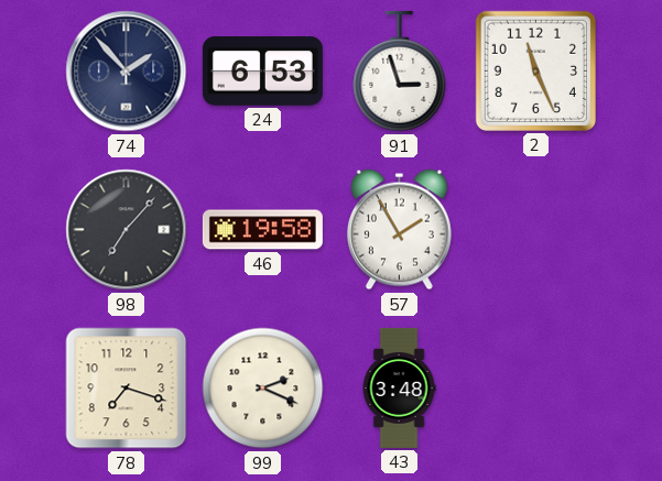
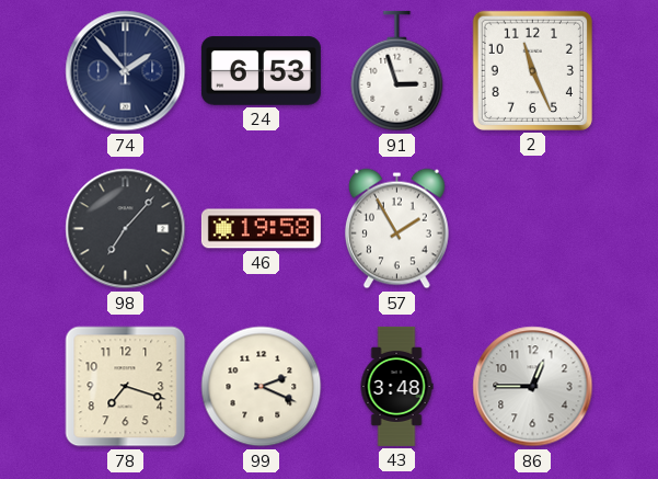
86: none -> 12:45
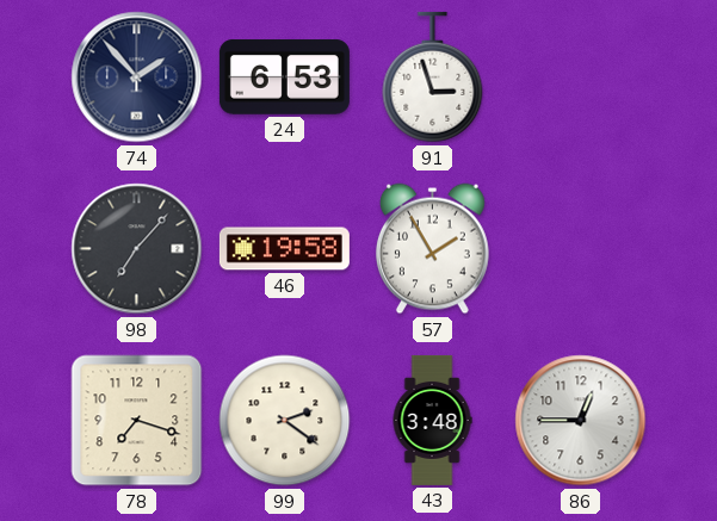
2: 11:26 -> none
99: 2:19 -> 2:21
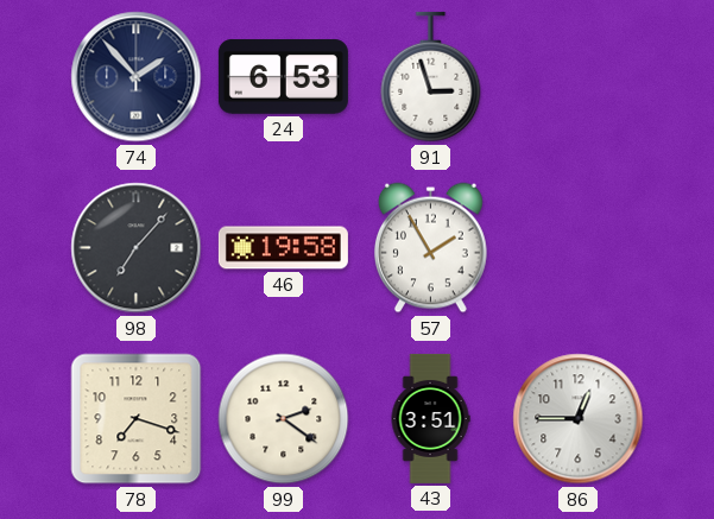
43: 3:48 -> 3:51
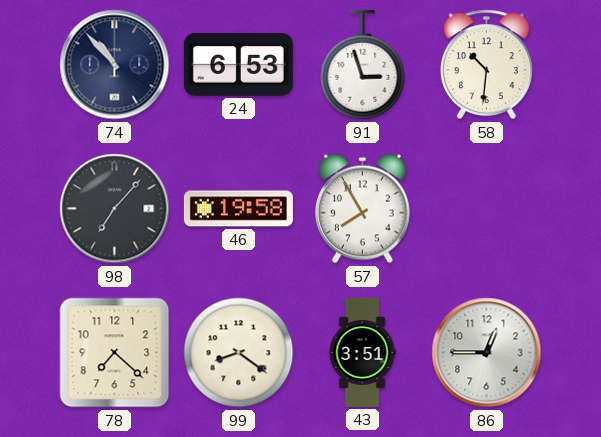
74: 1:53 -> 10:53
58: none -> 10:31
57: 1:55 -> 7:55
78: 7:18 -> 7:22
99: 2:21 -> 8:21
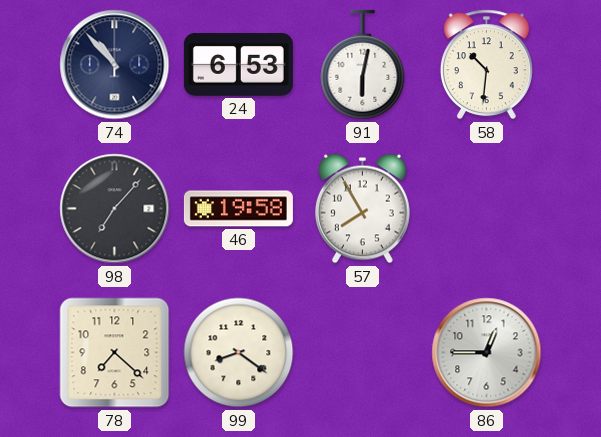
91: 2:57 -> 6:02
43: 3:51 -> none
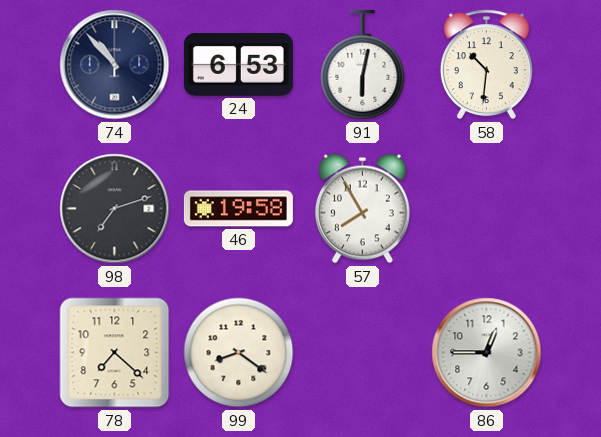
98: 7:07 -> 7:12
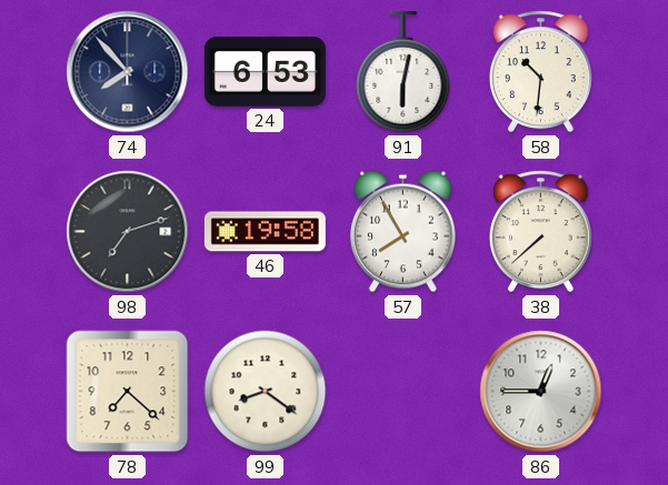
74: 10:53 -> 7:53
38: none -> 7:38
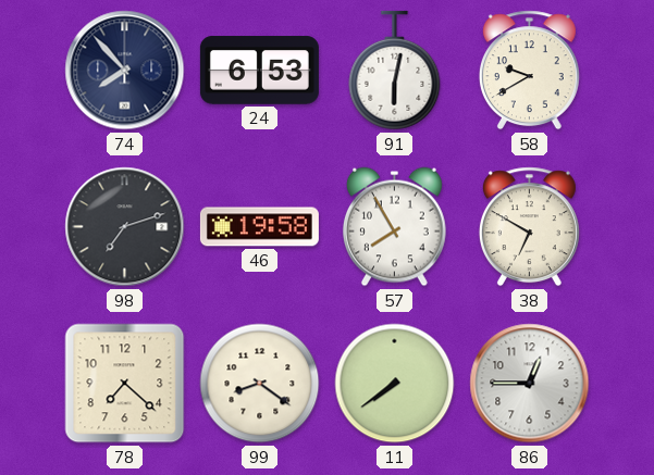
58: 10:31 -> 9:40
38: 7:38 -> 6:50
11: none -> 7:39
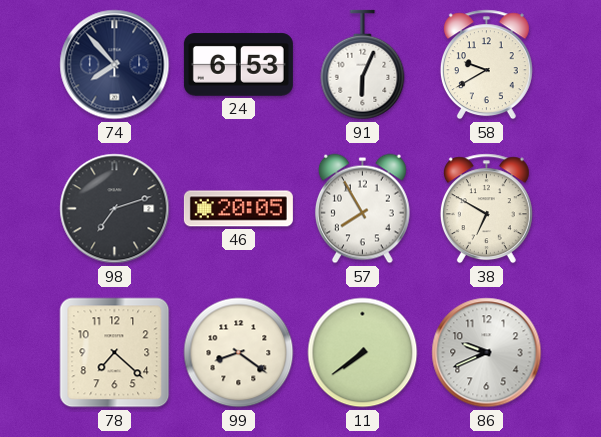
91: 6:02 -> 6:04
46: 19:58 -> 20:05
86: 12:45 -> 9:41
